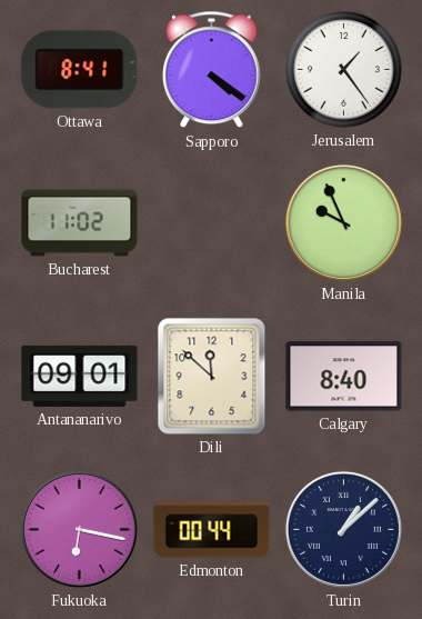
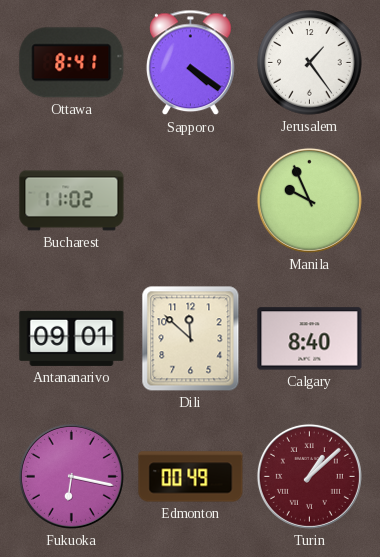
Edmonton: 00:44 -> 00:49
Turin dial: navy -> burgundy
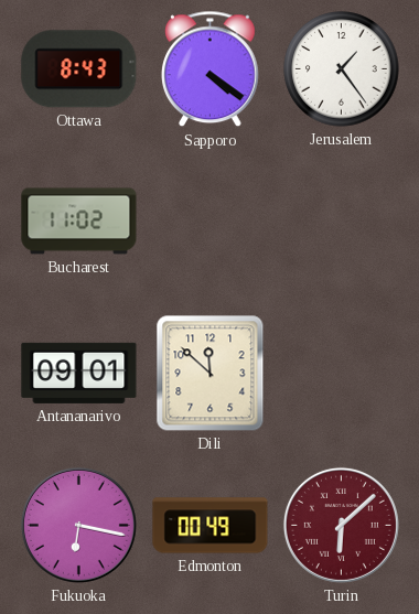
Ottawa: 8:41 -> 8:43
Manila: 9:56 -> none
Calgary: 8:40 -> none
Turin: 1:08 -> 6:08
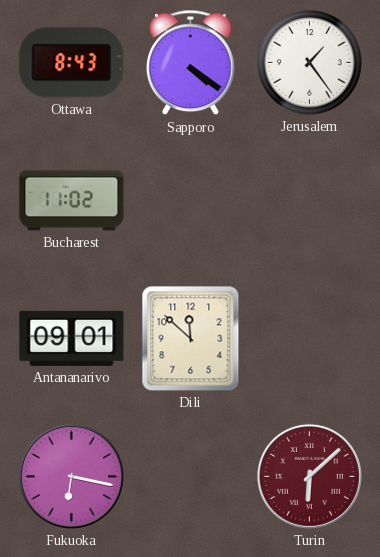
Edmonton: 00:49 -> none
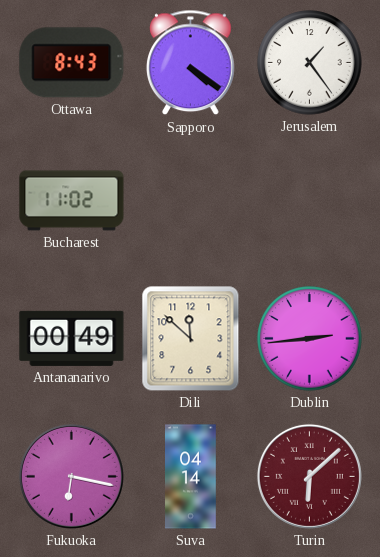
Antananarivo: 09:01 -> 00:49
Dublin: none -> 2:44
Suva: none -> 04:14
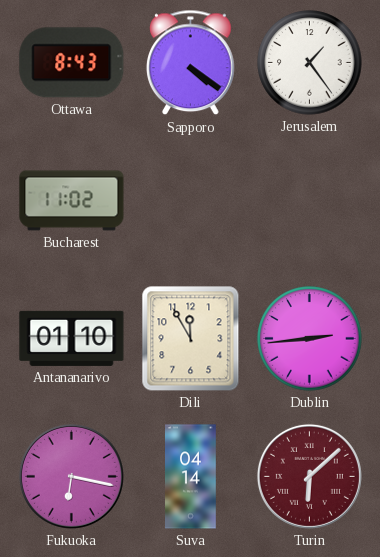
Antananarivo: 00:49 -> 01:10
Dili: 11:52 -> 11:55
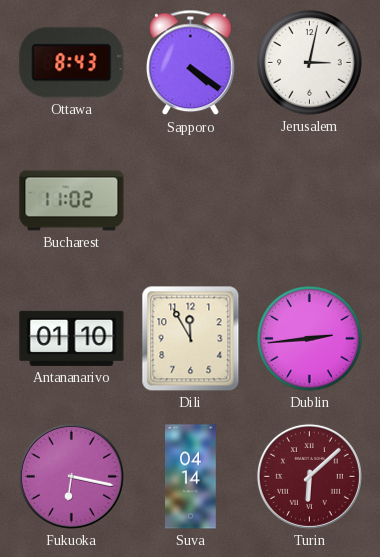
Jerusalem: 1:24 -> 3:02
